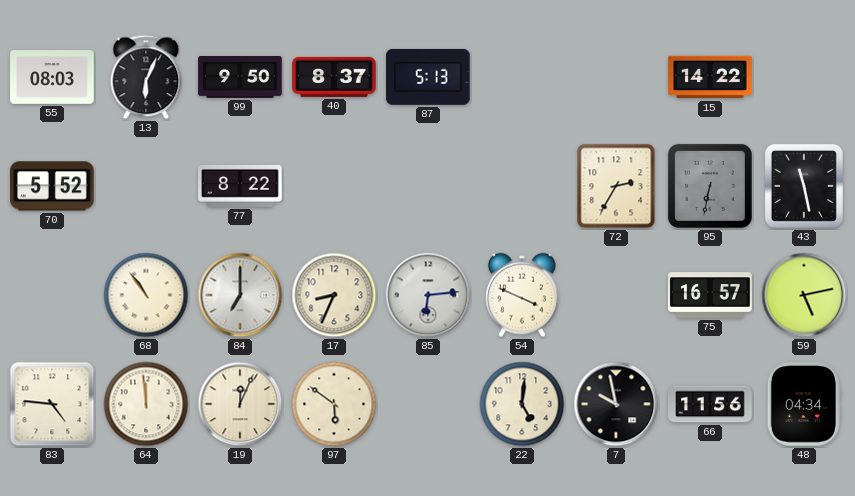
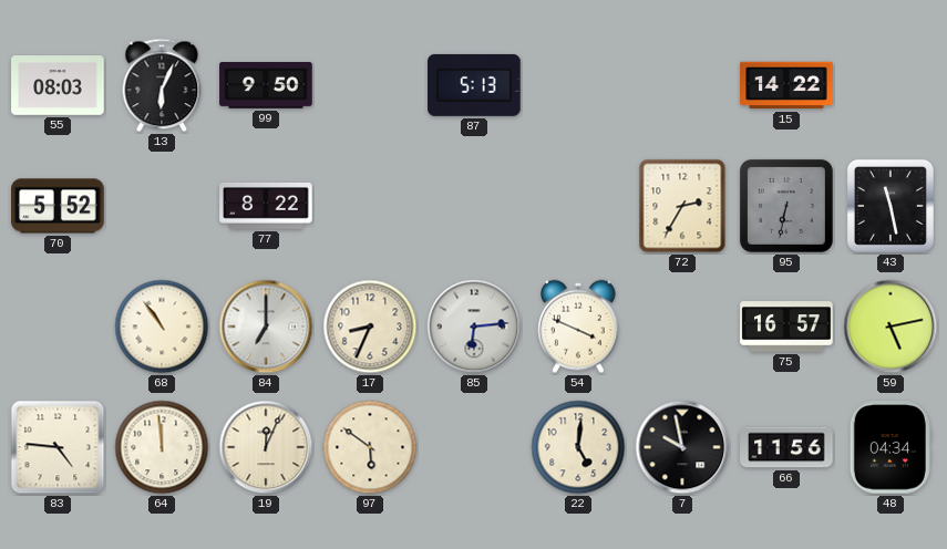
40: 8:37 -> none
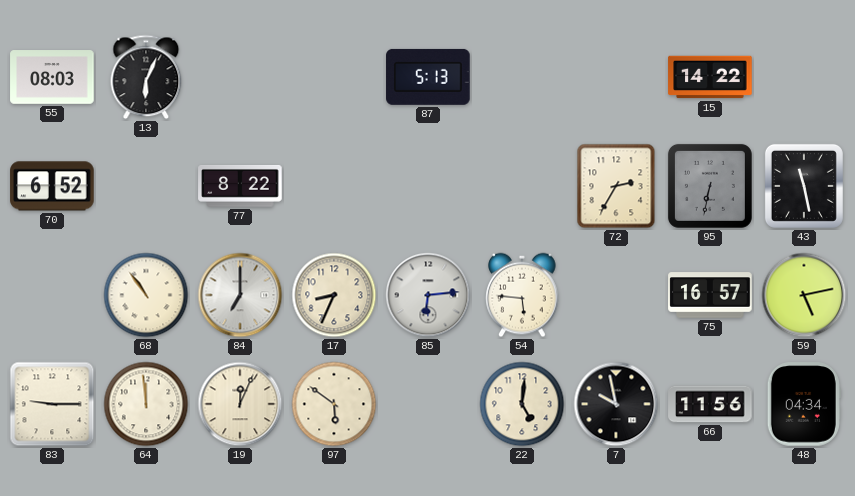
99: 9:50 -> none
70: 5:52 -> 6:52
54: 3:49 -> 5:46
83: 4:46 -> 9:15
